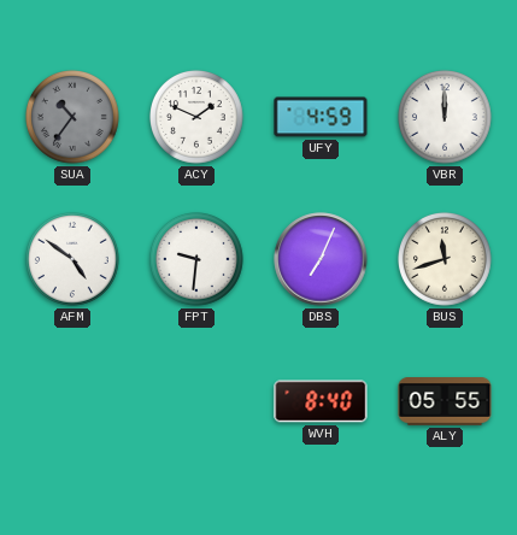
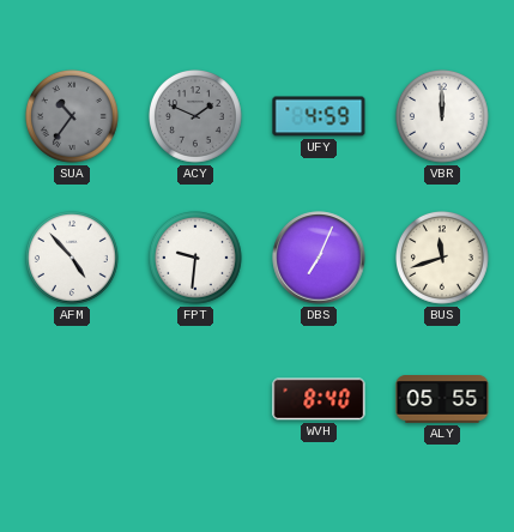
ACY dial: white -> grey
AFM: 4:51 -> 4:53
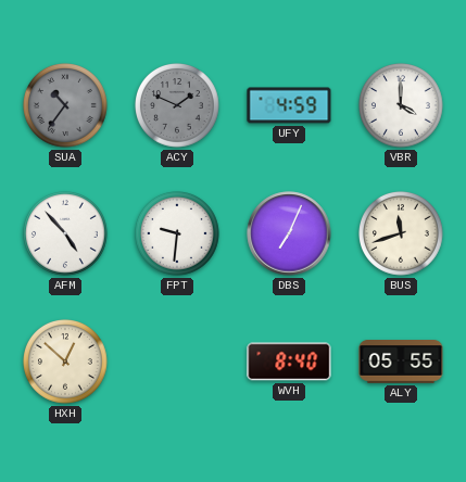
VBR: 12:00 -> 4:00
HXH: none -> 12:52
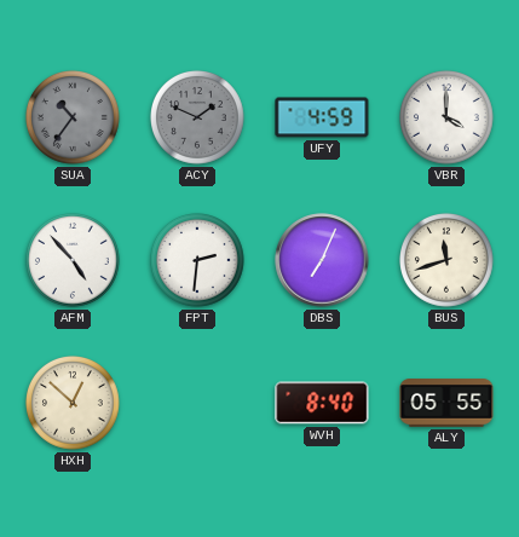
FPT: 9:31 -> 2:31
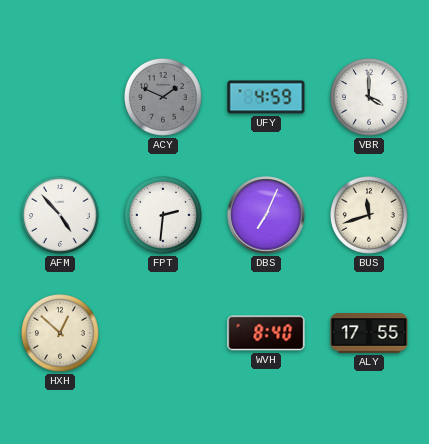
SUA: 10:36 -> none
ALY: 05:55 -> 17:55
